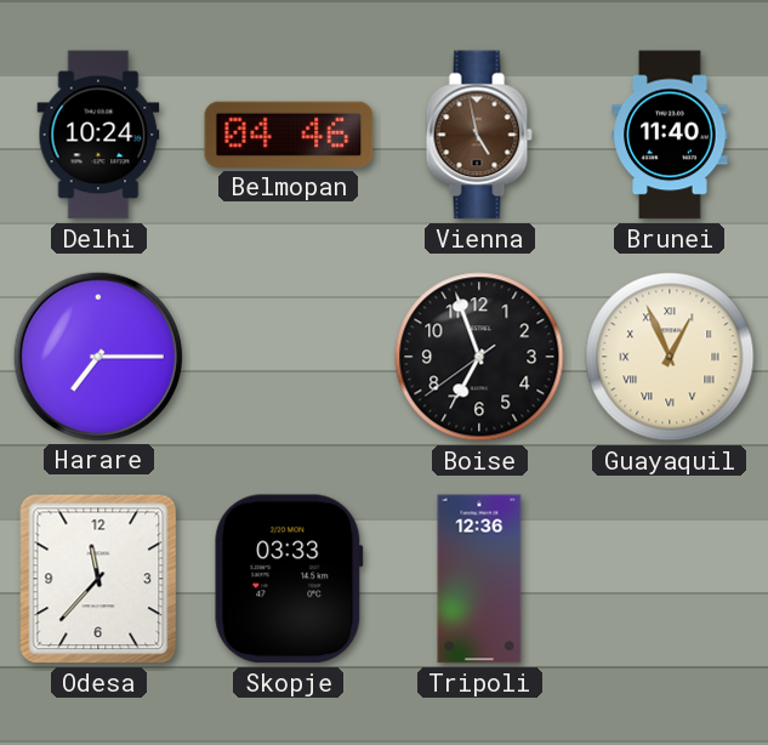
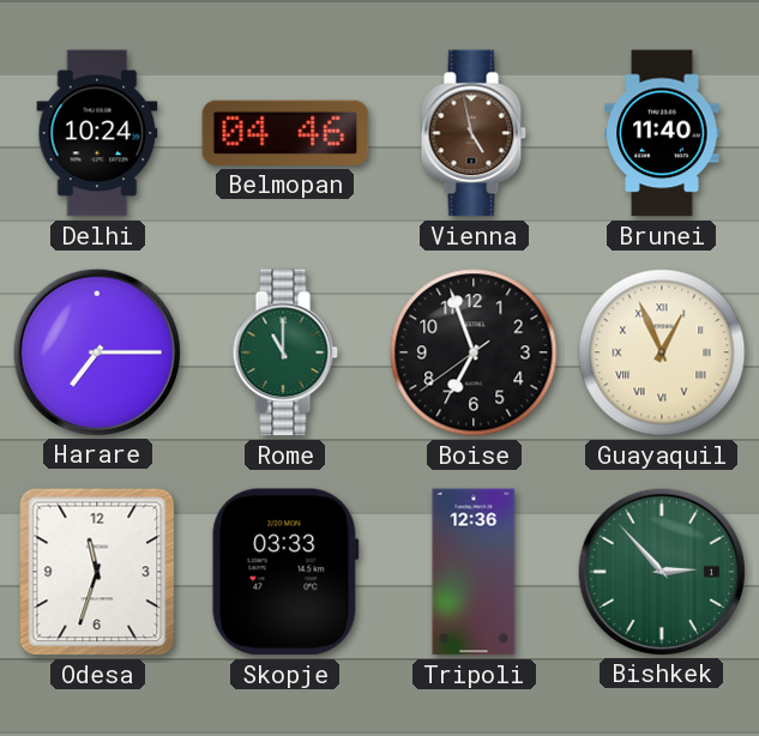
Rome: none -> 11:00
Odesa: 11:37 -> 11:33
Bishkek: none -> 2:53
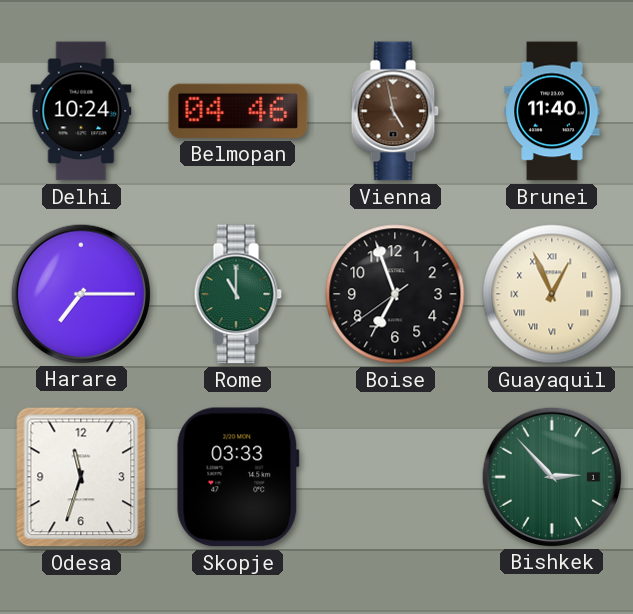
Tripoli: 12:36 -> none
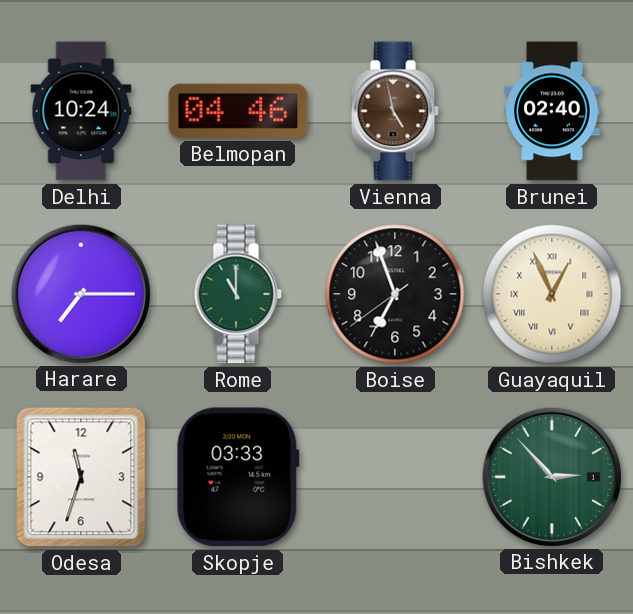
Brunei: 11:40 -> 02:40
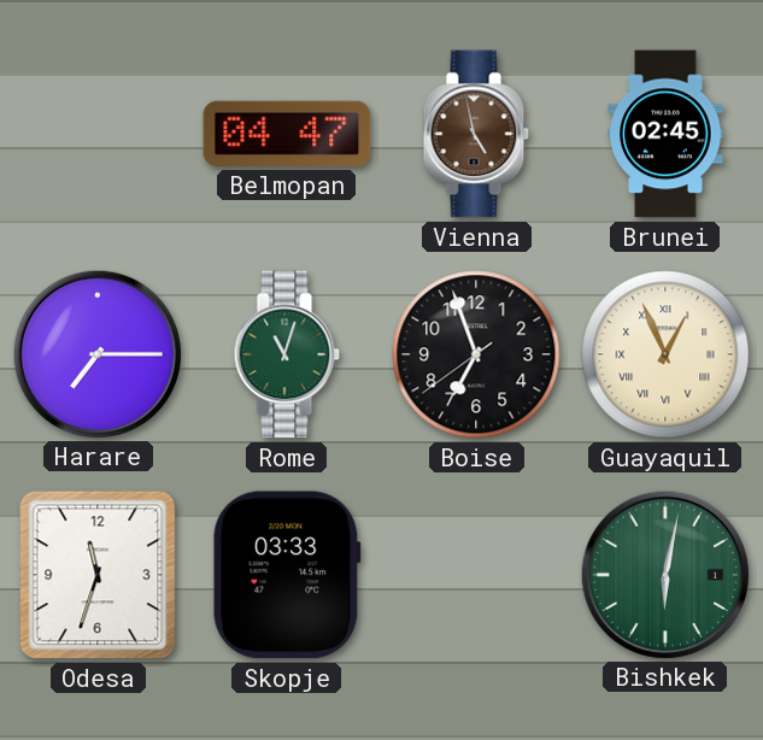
Delhi: 10:24 -> none
Belmopan: 04:46 -> 04:47
Brunei: 02:40 -> 02:45
Rome: 11:00 -> 11:03
Bishkek: 2:53 -> 6:02
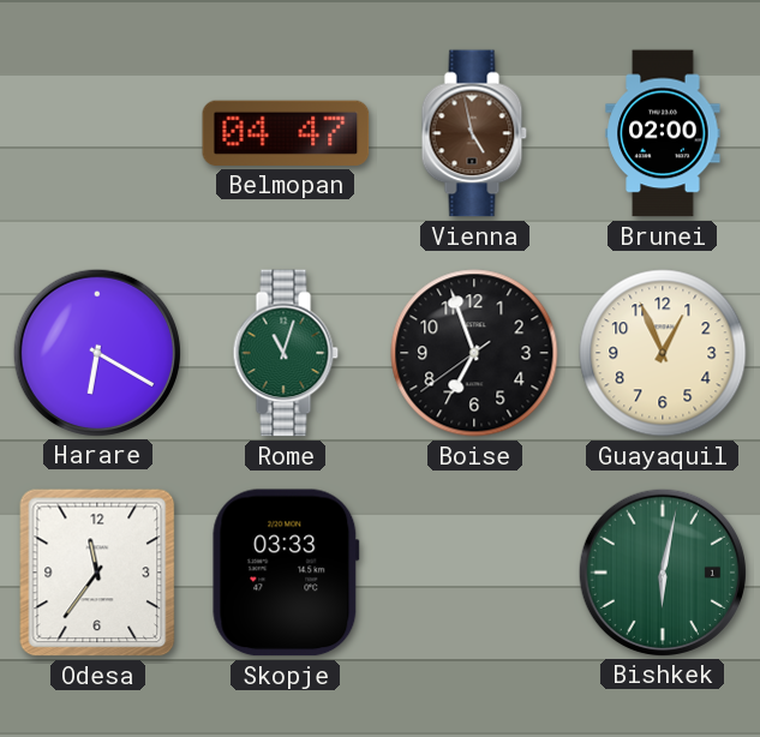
Brunei: 02:45 -> 02:00
Harare: 7:15 -> 6:20
Guayaquil numerals: Roman -> Arabic
Odesa: 11:33 -> 11:36
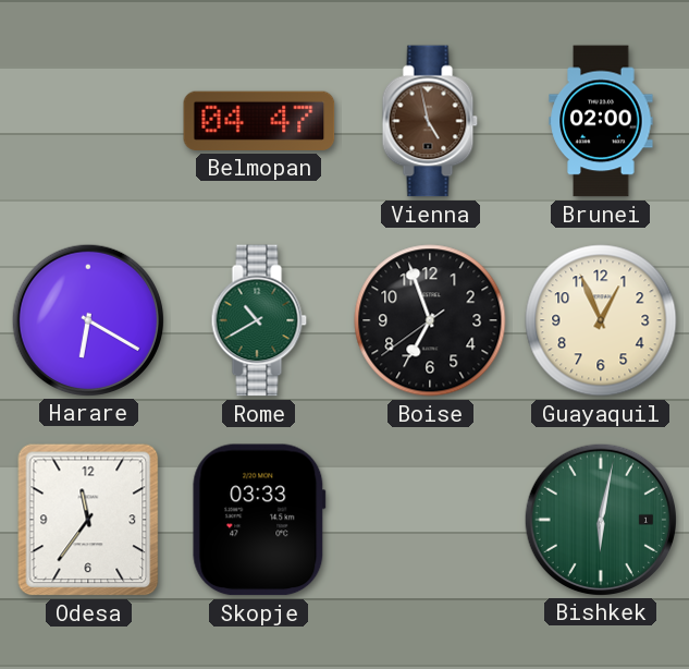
Rome: 11:03 -> 10:40
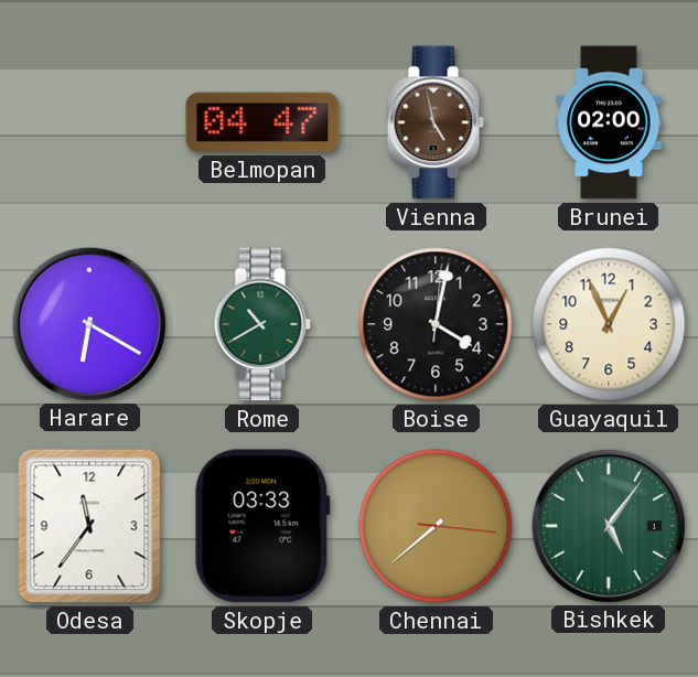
Boise: 6:56 -> 4:02
Chennai: none -> 7:38
Bishkek: 6:02 -> 5:06
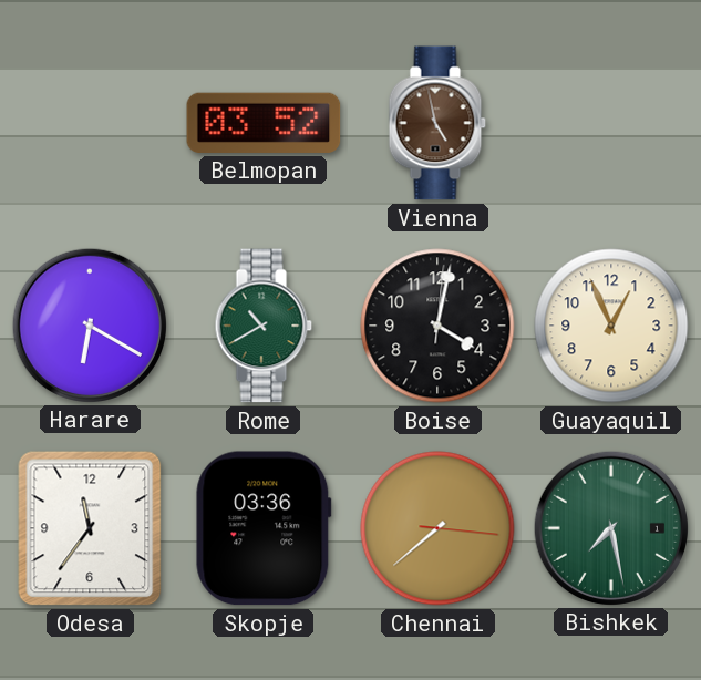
Belmopan: 04:47 -> 03:52
Brunei: 02:00 -> none
Skopje: 03:33 -> 03:36
Bishkek: 5:06 -> 7:28
